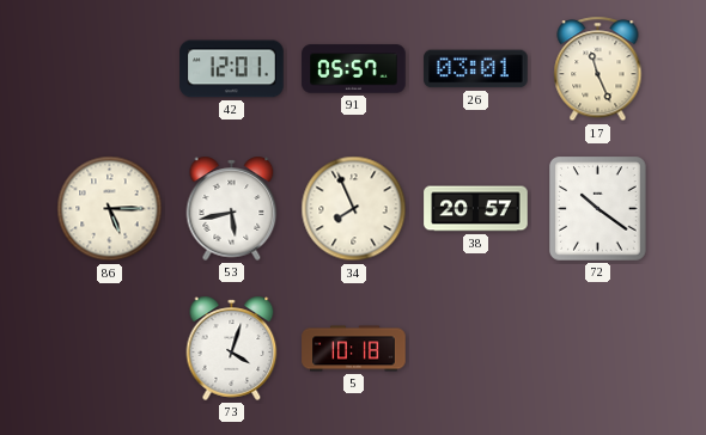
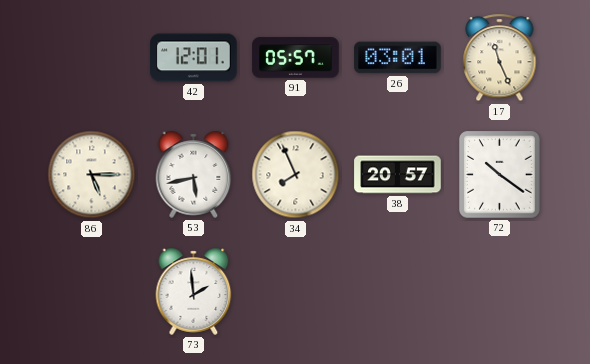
73: 4:03 -> 1:59
5: 10:18 -> none
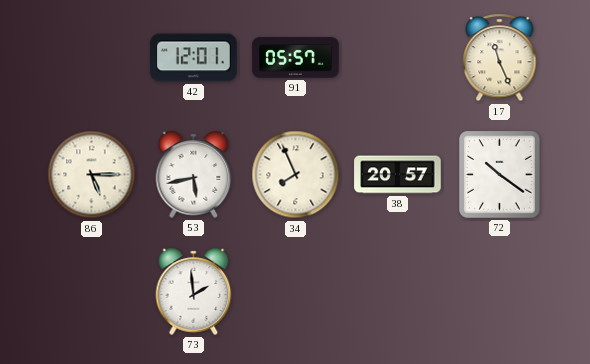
26: 03:01 -> none
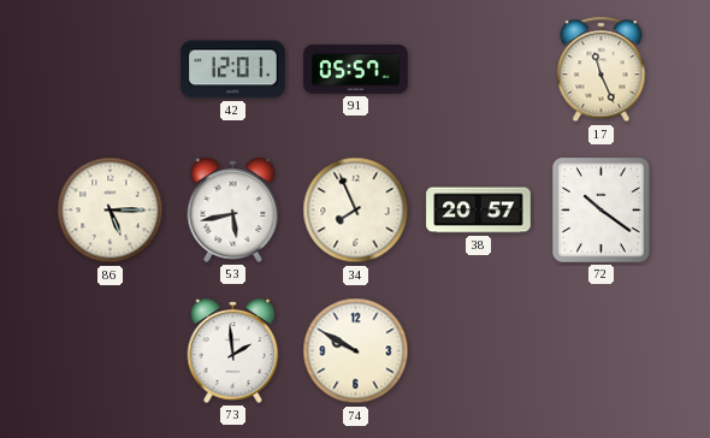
74: none -> 9:50
